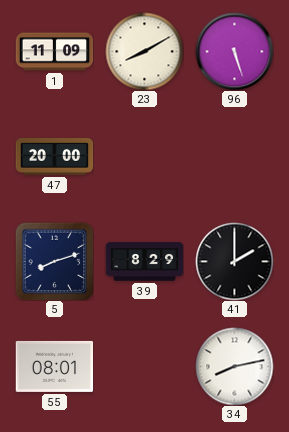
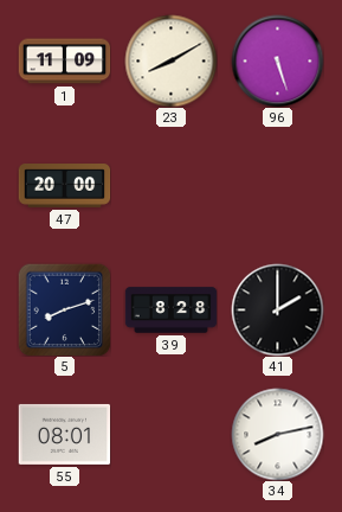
39: 8:29 -> 8:28
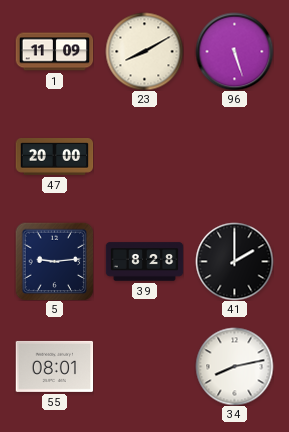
5: 8:12 -> 9:14
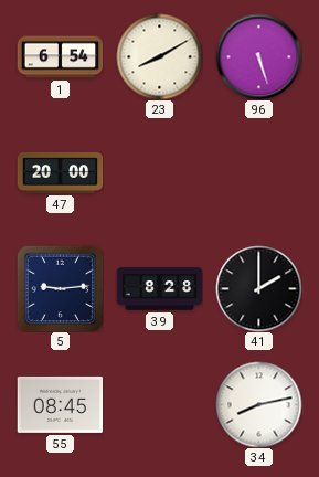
1: 11:09 -> 6:54
55: 08:01 -> 08:45
